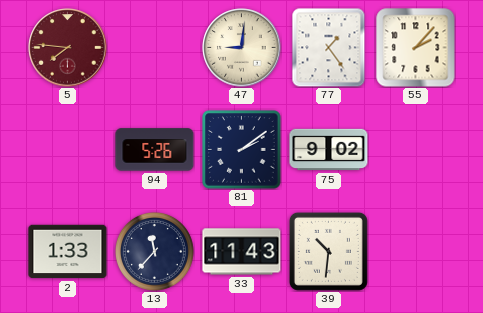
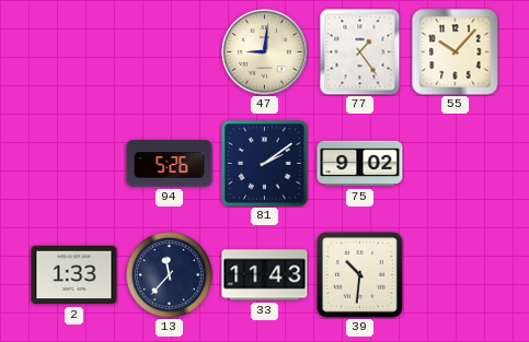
5: 7:46 -> none
55: 2:07 -> 10:07
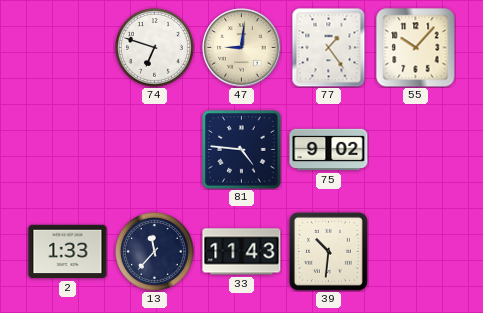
74: none -> 6:48
94: 5:26 -> none
81: 2:09 -> 4:46
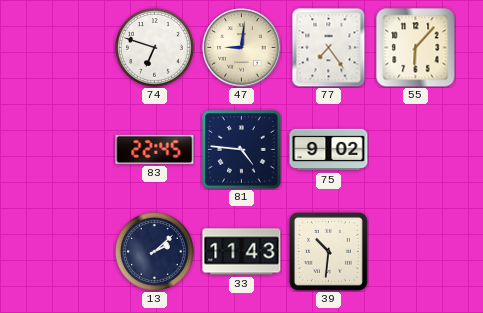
77: 1:24 -> 7:24
55: 10:07 -> 6:07
83: none -> 22:45
2: 1:33 -> none
13: 11:37 -> 2:08
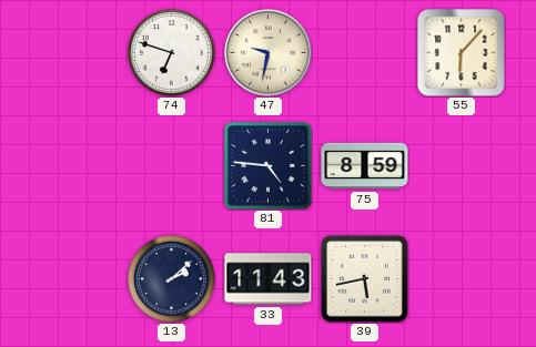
47: 9:01 -> 9:32
77: 7:24 -> none
83: 22:45 -> none
75: 9:02 -> 8:59
39: 10:31 -> 5:43
